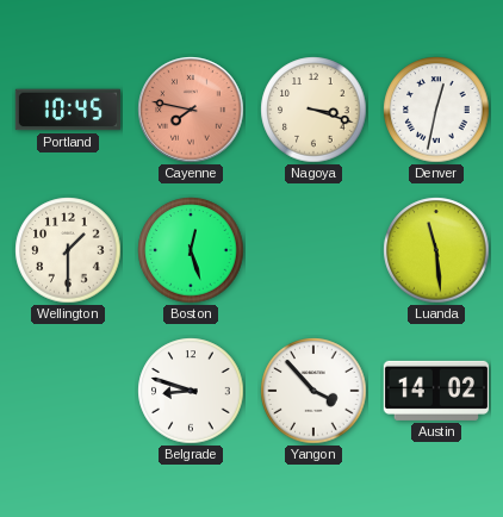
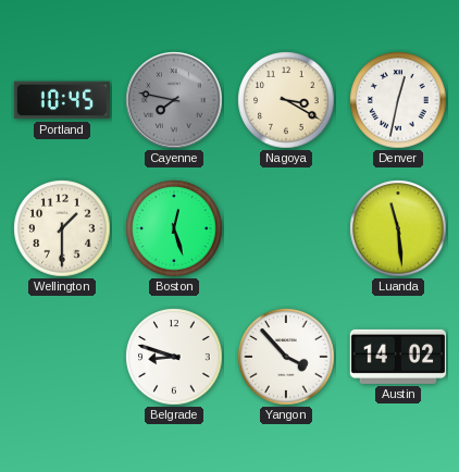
Cayenne dial: salmon -> grey
Nagoya: 3:18 -> 3:20
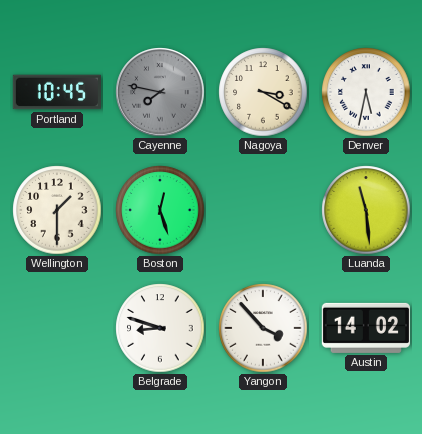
Denver: 12:32 -> 5:32
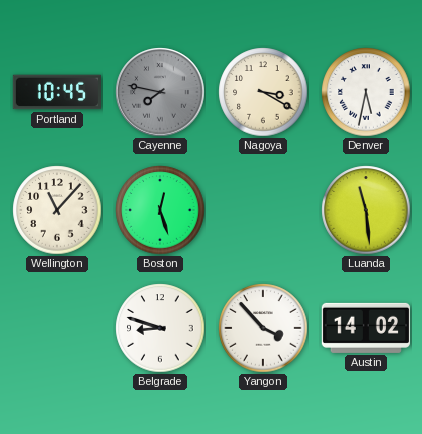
Wellington: 1:30 -> 11:07
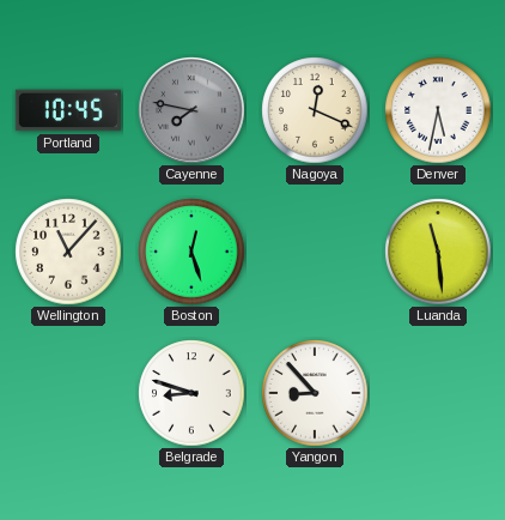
Nagoya: 3:20 -> 12:19
Yangon: 3:53 -> 8:53
Austin: 14:02 -> none
